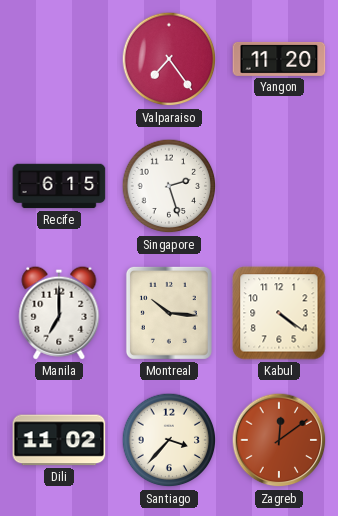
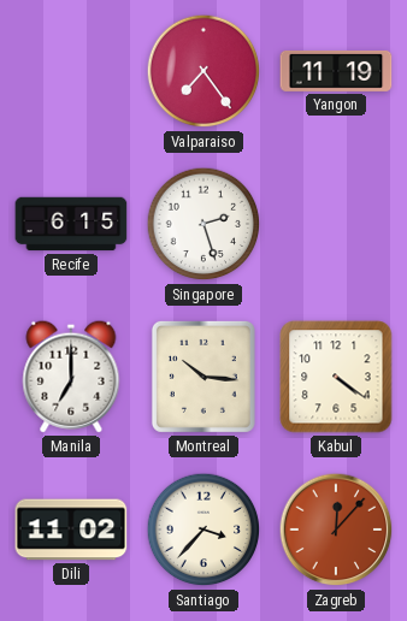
Yangon: 11:20 -> 11:19
Zagreb: 12:09 -> 12:07
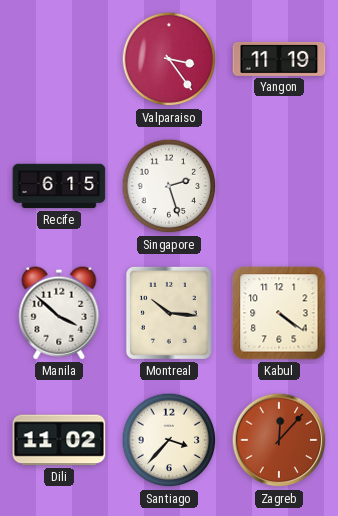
Valparaiso: 7:24 -> 3:24
Manila: 7:00 -> 3:52
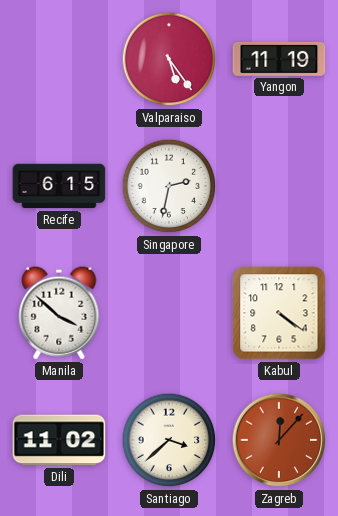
Valparaiso: 3:24 -> 5:24
Singapore: 2:27 -> 2:32
Montreal: 10:16 -> none
Santiago: 3:37 -> 3:38
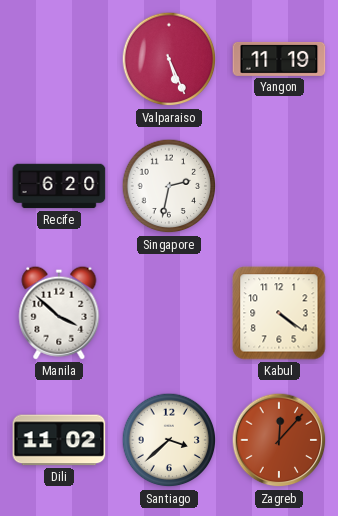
Valparaiso: 5:24 -> 5:26
Recife: 6:15 -> 6:20
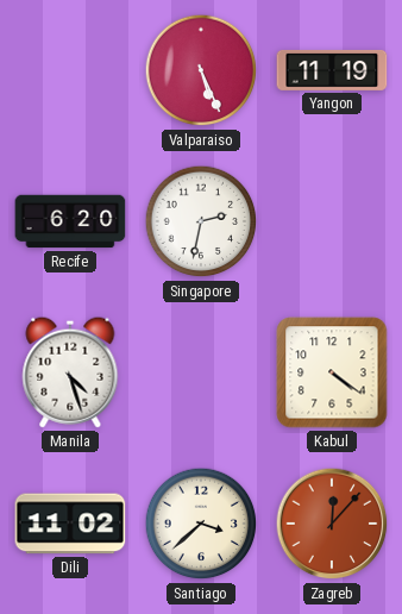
Manila: 3:52 -> 4:27
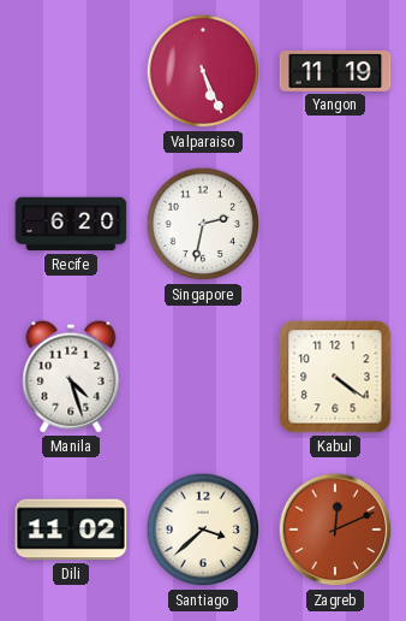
Zagreb: 12:07 -> 12:11
